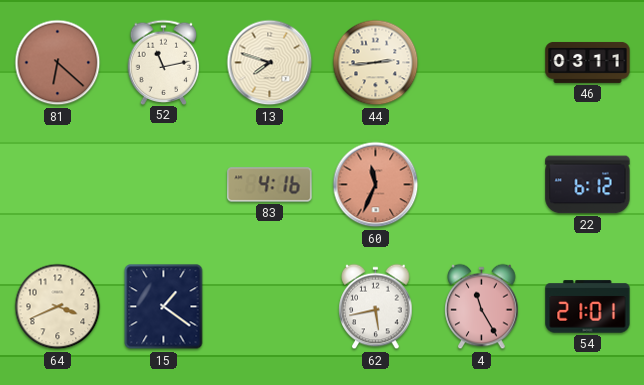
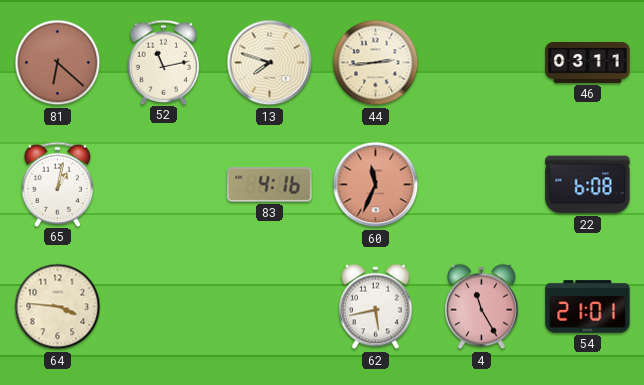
65: none -> 1:02
22: 6:12 -> 6:08
64: 3:41 -> 3:46
15: 1:21 -> none
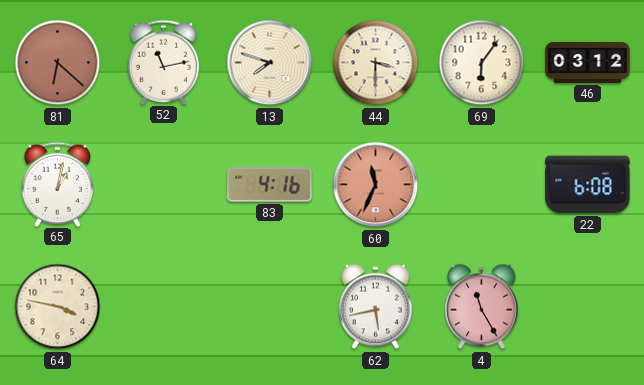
44: 2:44 -> 3:30
69: none -> 6:06
46: 03:11 -> 03:12
64: 3:46 -> 3:47
54: 21:01 -> none
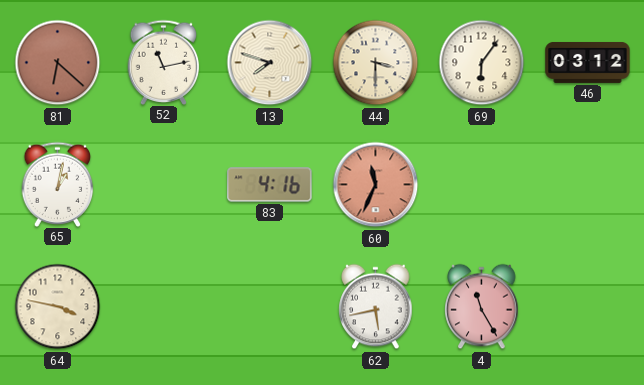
22: 6:08 -> none
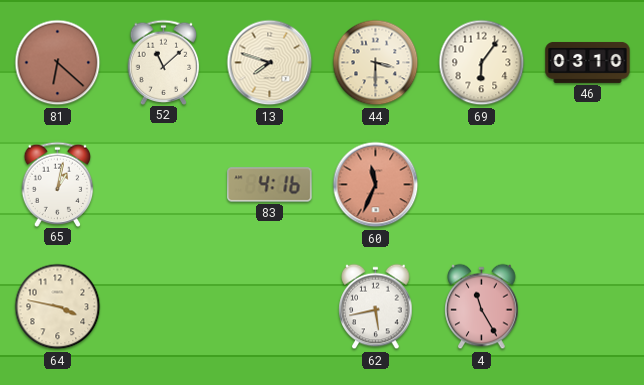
52: 11:13 -> 11:08
46: 03:12 -> 03:10
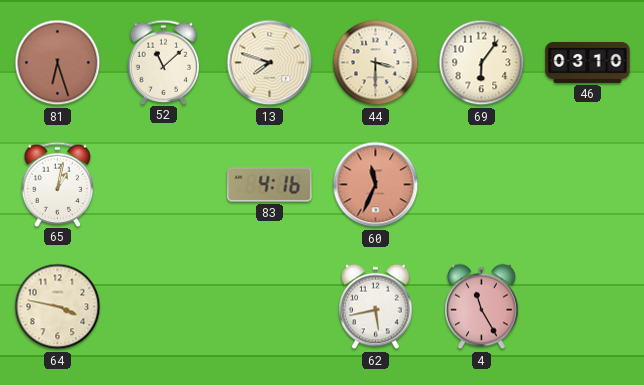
81: 6:22 -> 6:27
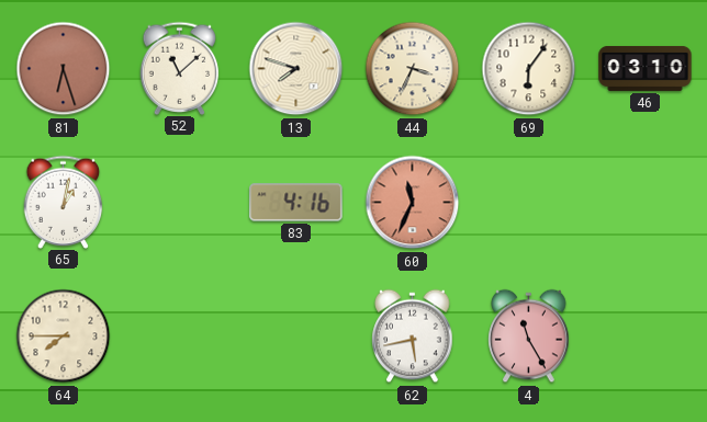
44: 3:30 -> 3:34
64: 3:47 -> 7:45
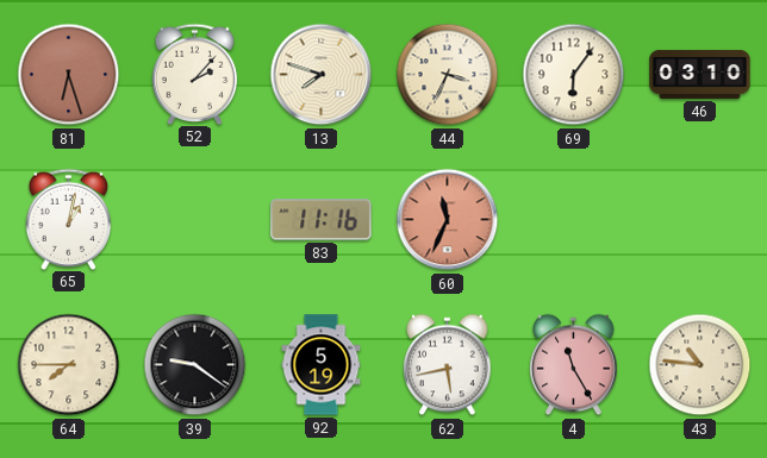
52: 11:08 -> 2:07
83: 4:16 -> 11:16
39: none -> 9:21
92: none -> 5:19
43: none -> 10:46
